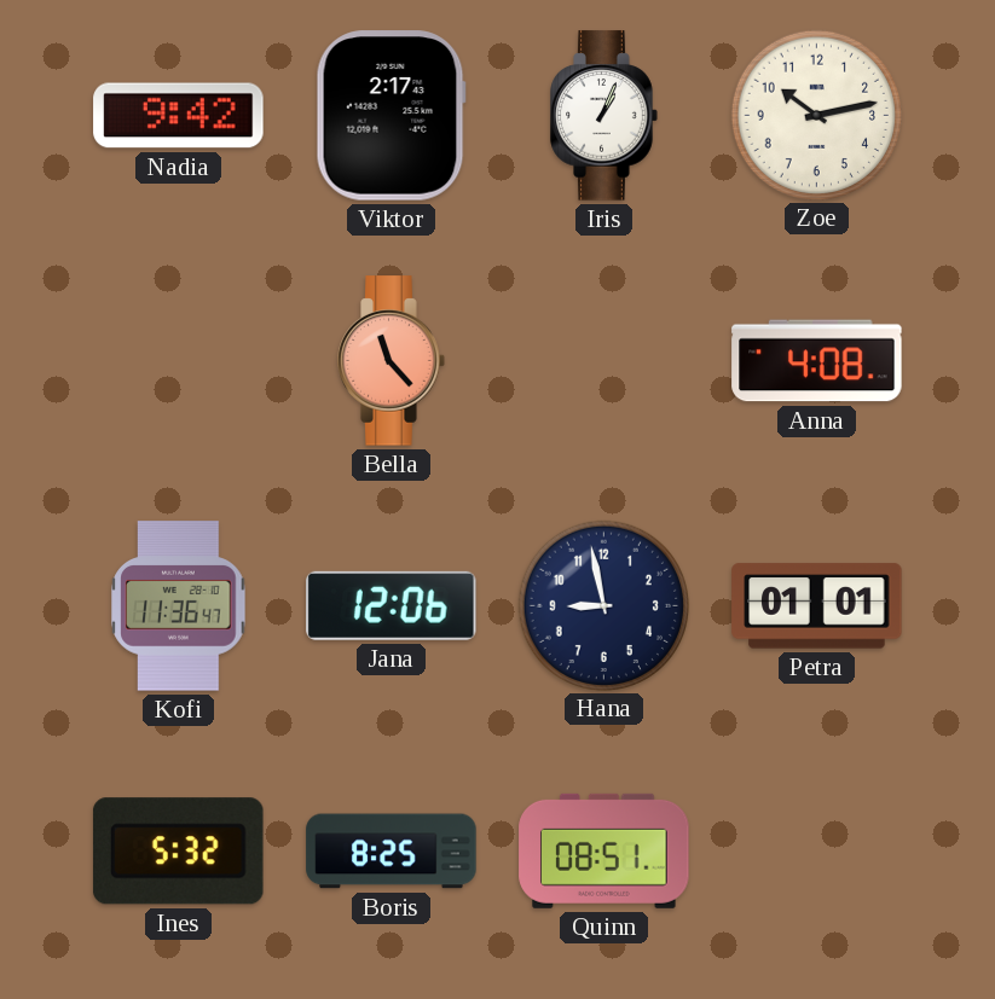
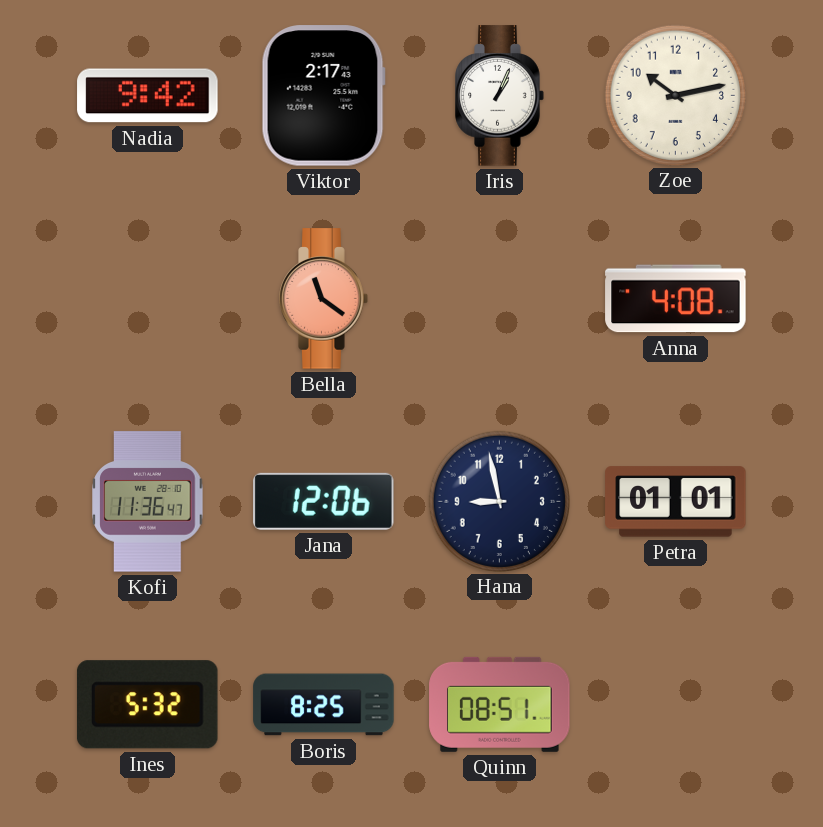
Bella: 11:23 -> 11:21
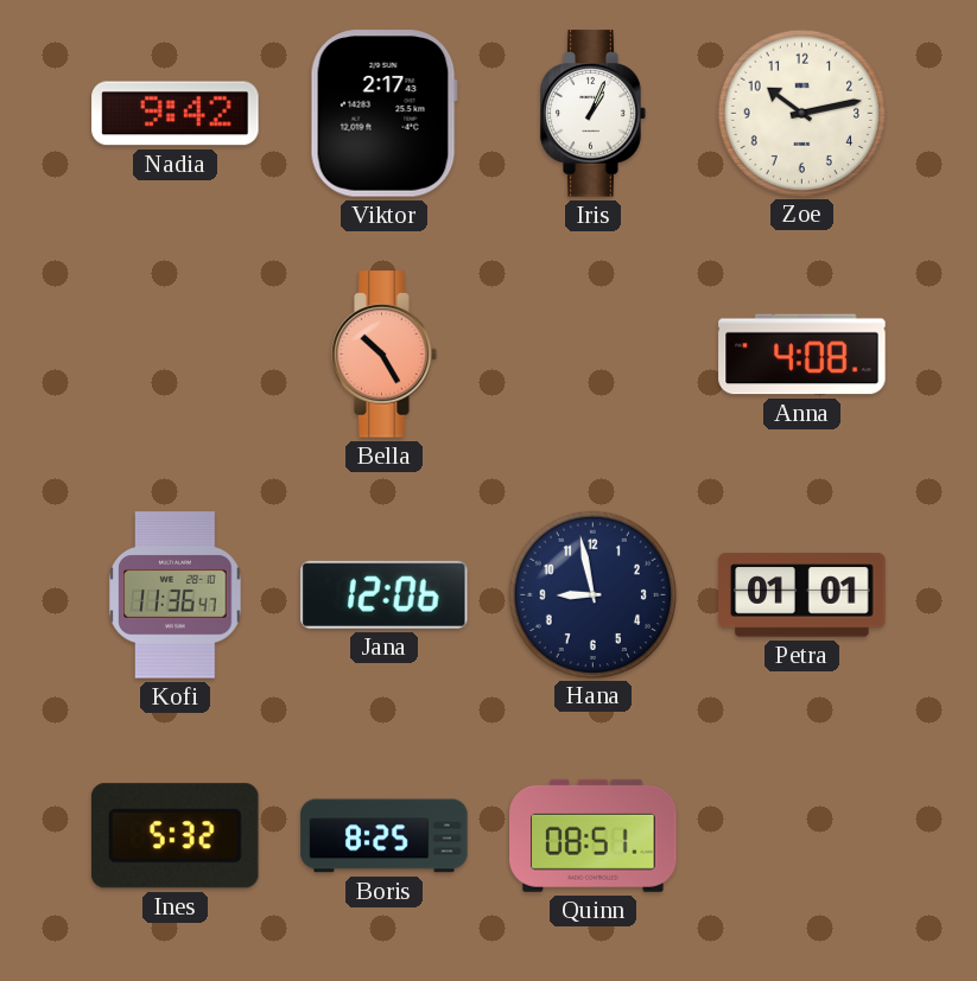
Bella: 11:21 -> 10:25
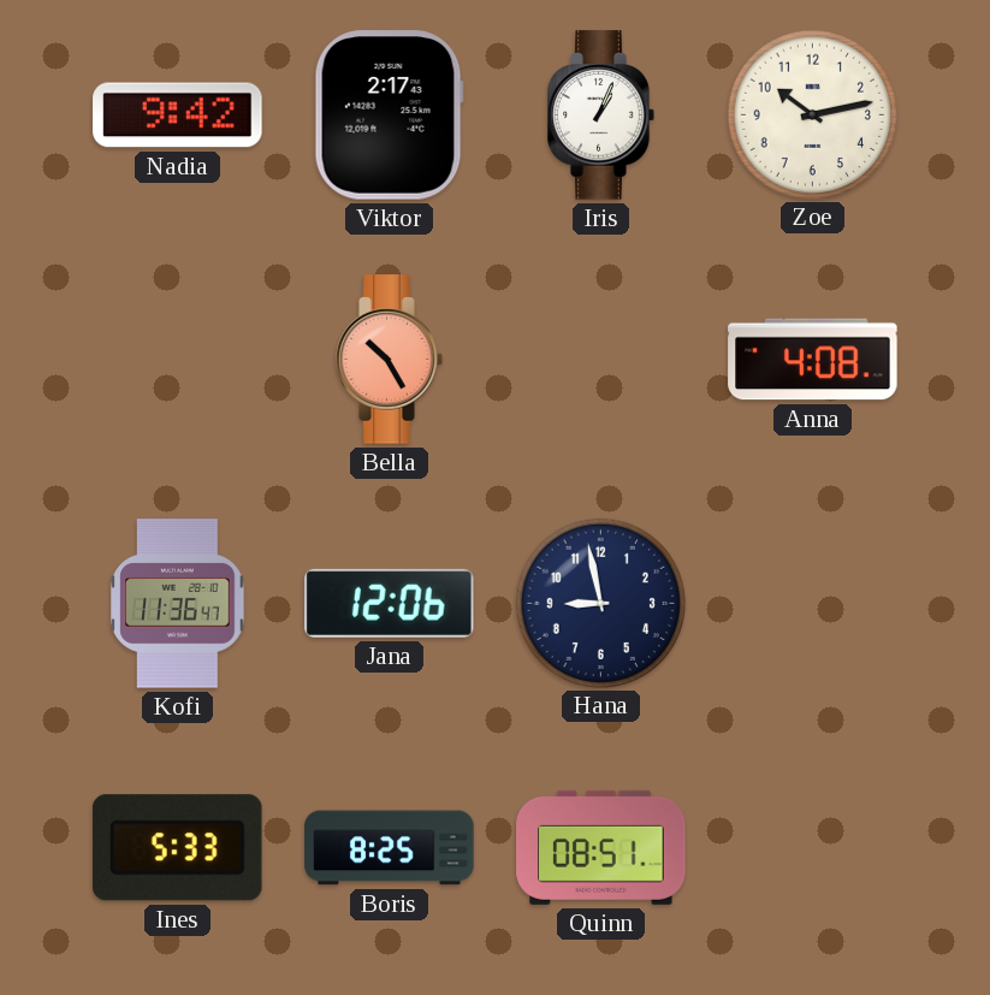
Petra: 01:01 -> none
Ines: 5:32 -> 5:33
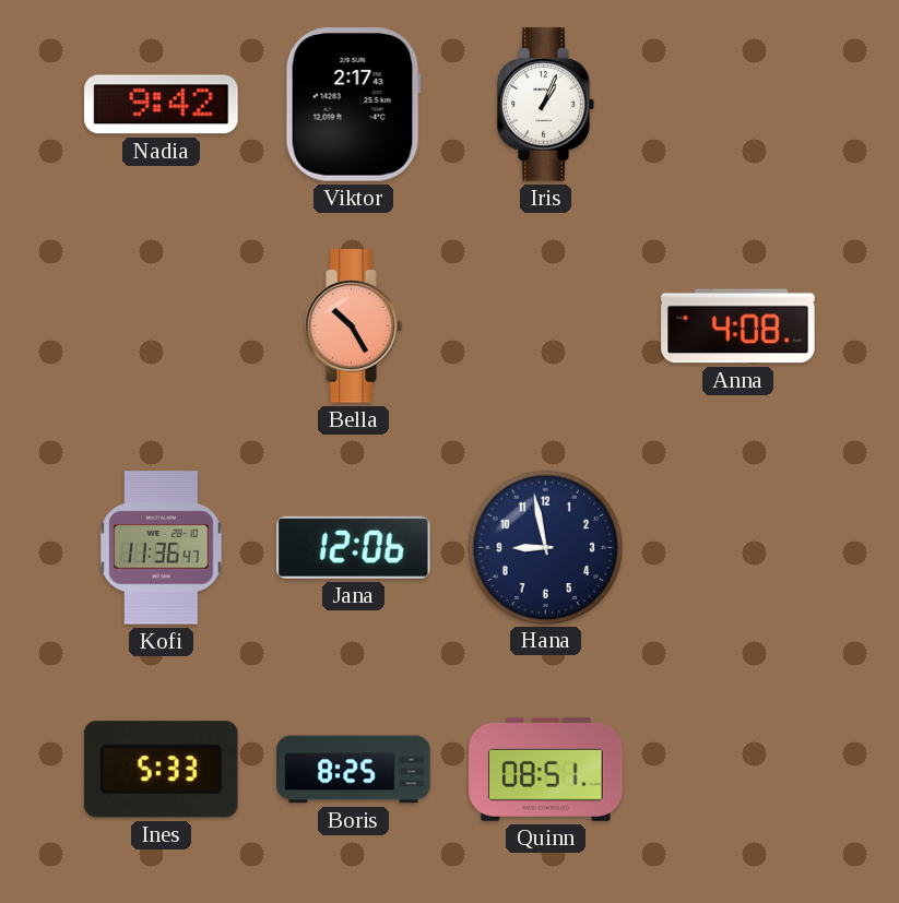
Zoe: 10:13 -> none
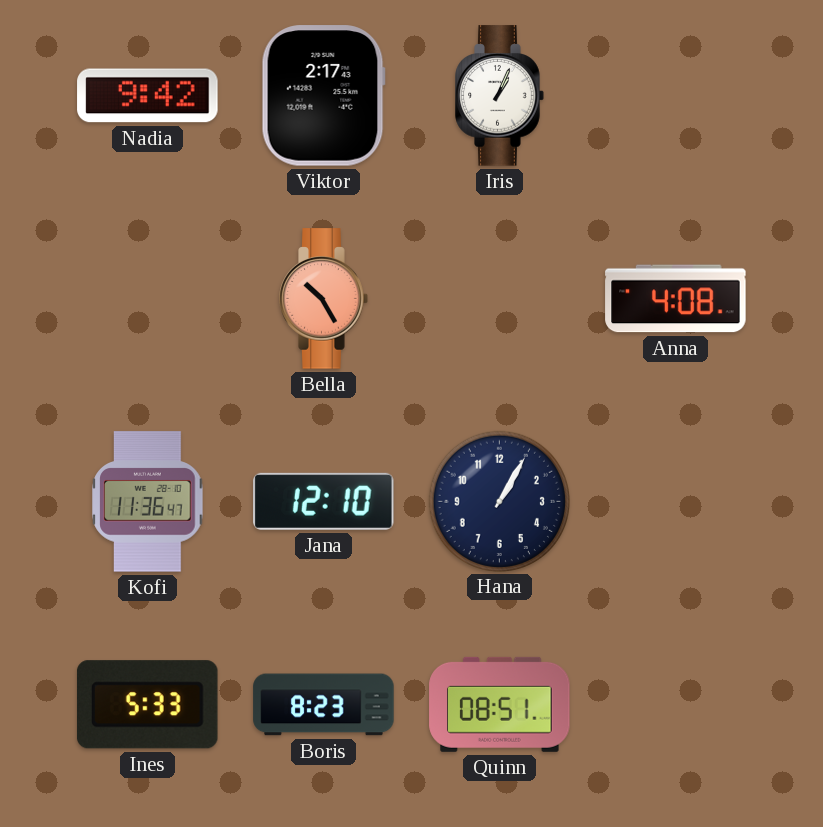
Jana: 12:06 -> 12:10
Hana: 8:58 -> 1:05
Boris: 8:25 -> 8:23
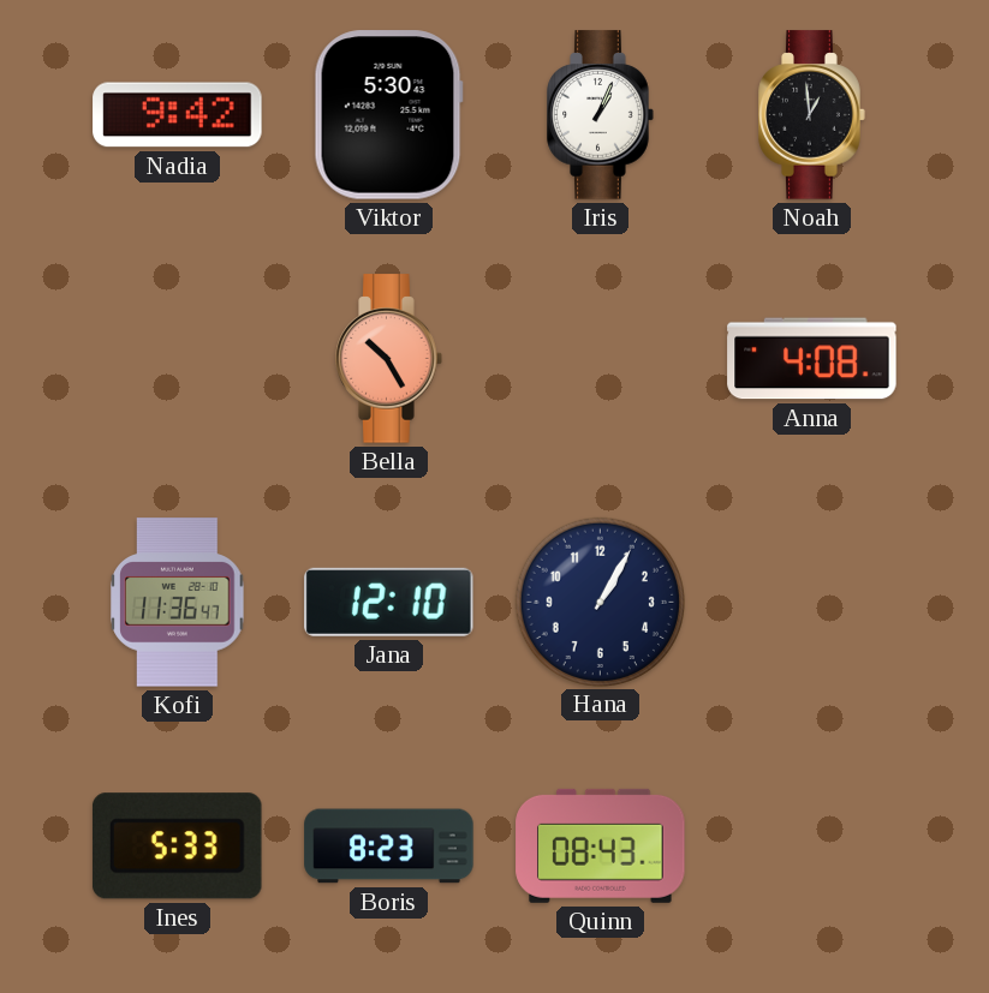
Viktor: 2:17 -> 5:30
Noah: none -> 12:59
Quinn: 08:51 -> 08:43
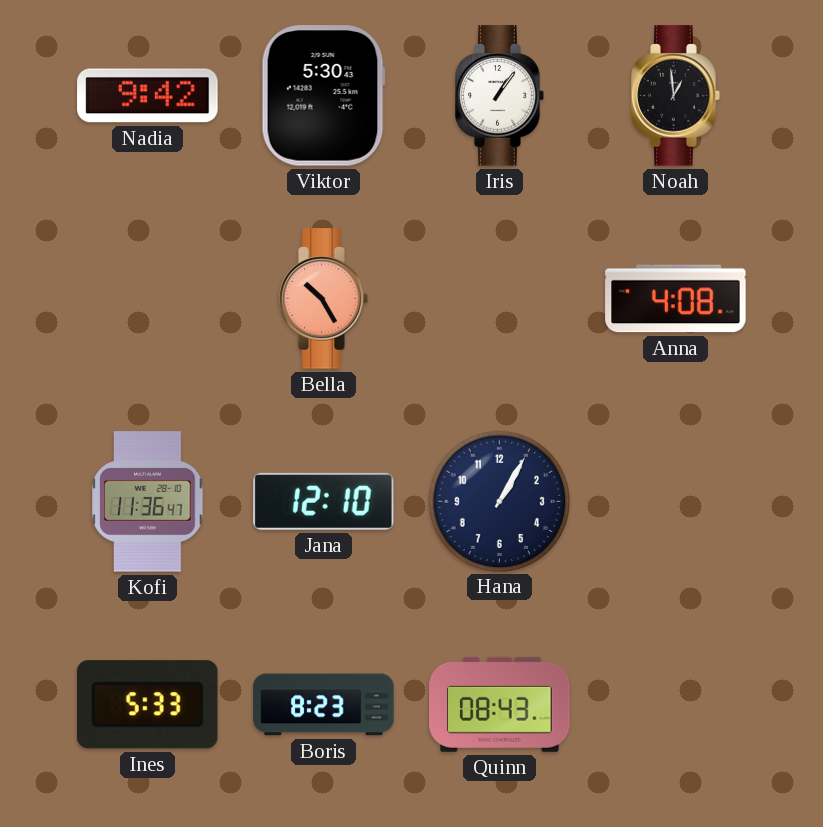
Iris: 1:04 -> 1:06
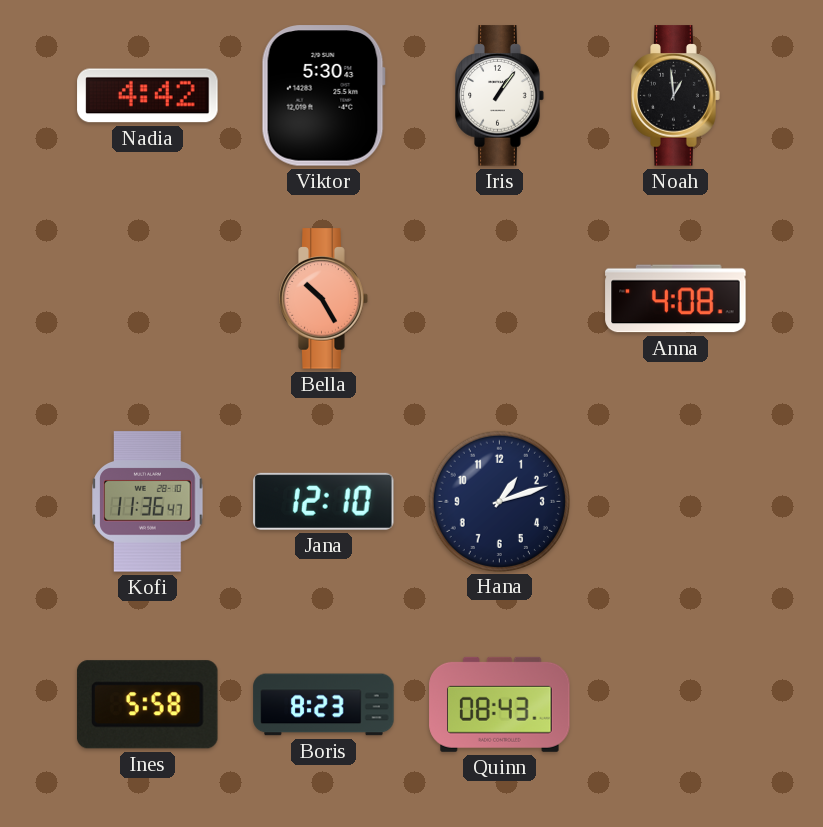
Nadia: 9:42 -> 4:42
Hana: 1:05 -> 1:12
Ines: 5:33 -> 5:58
